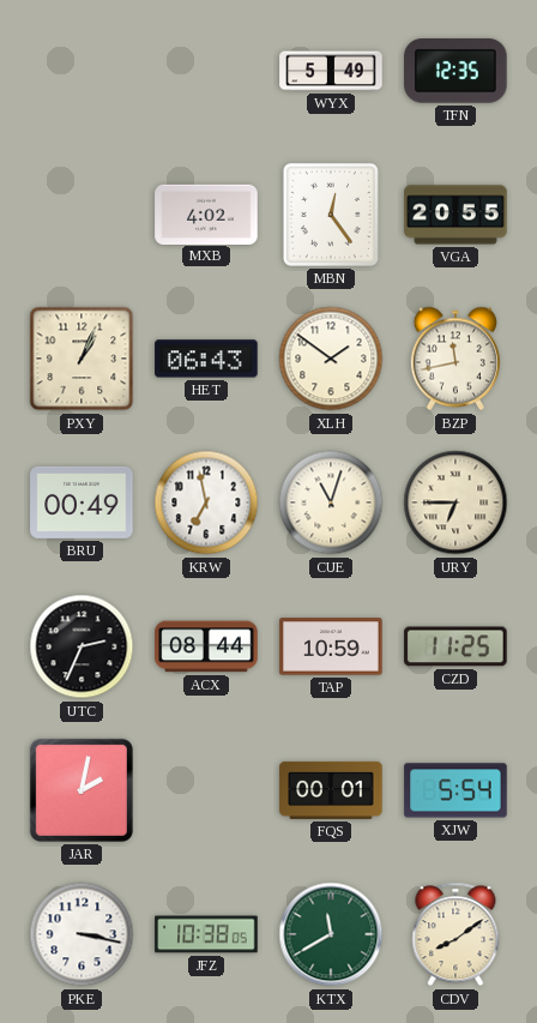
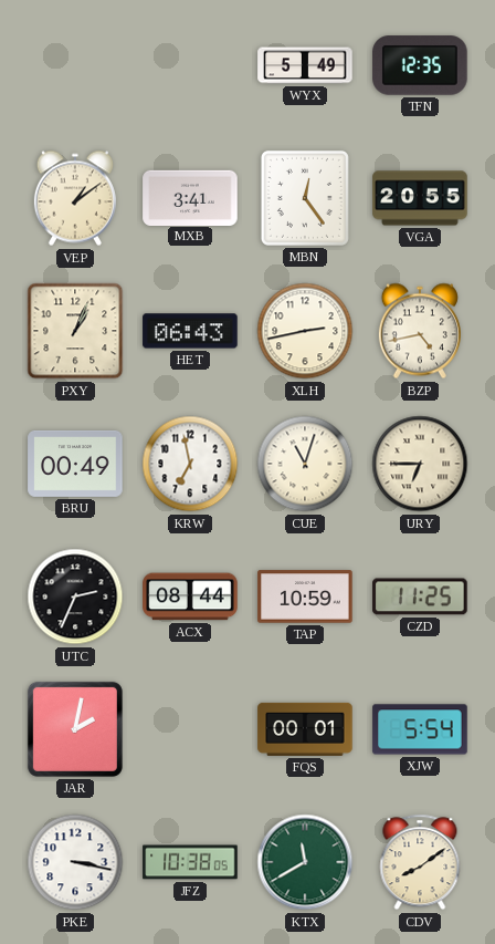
VEP: none -> 1:09
MXB: 4:02 -> 3:41
XLH: 1:51 -> 2:43
BZP: 11:43 -> 4:43
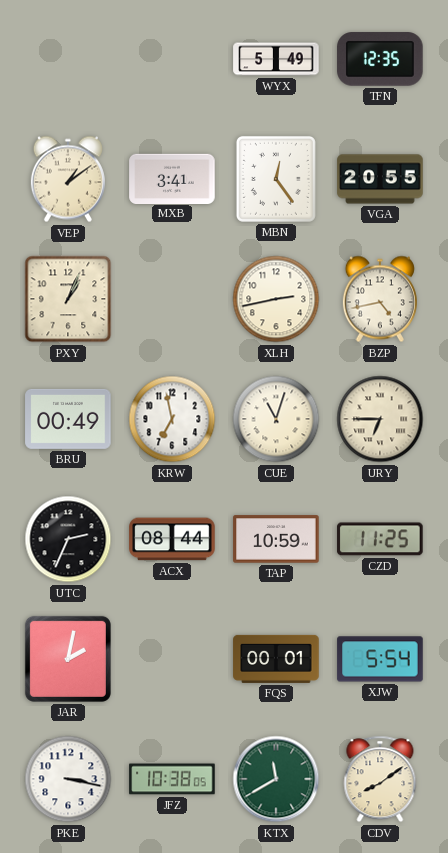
HET: 06:43 -> none
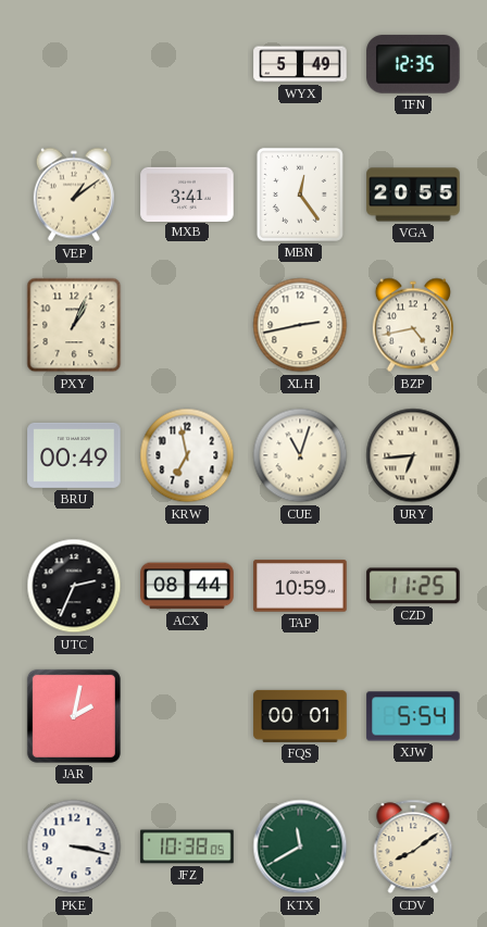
URY: 6:45 -> 6:44
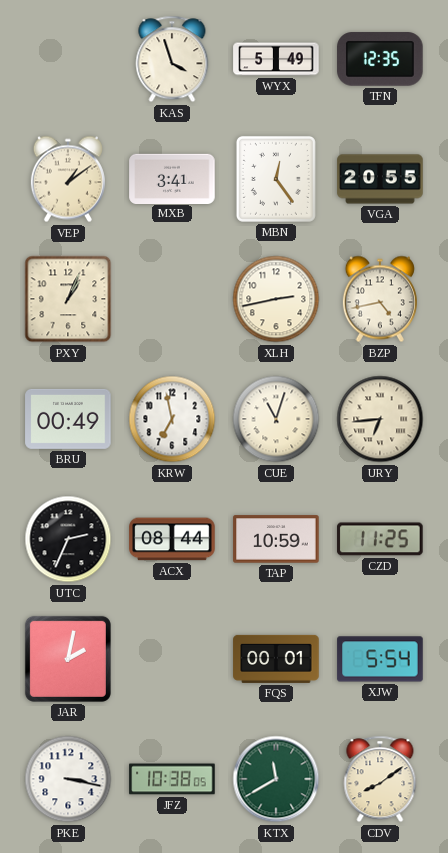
KAS: none -> 3:57
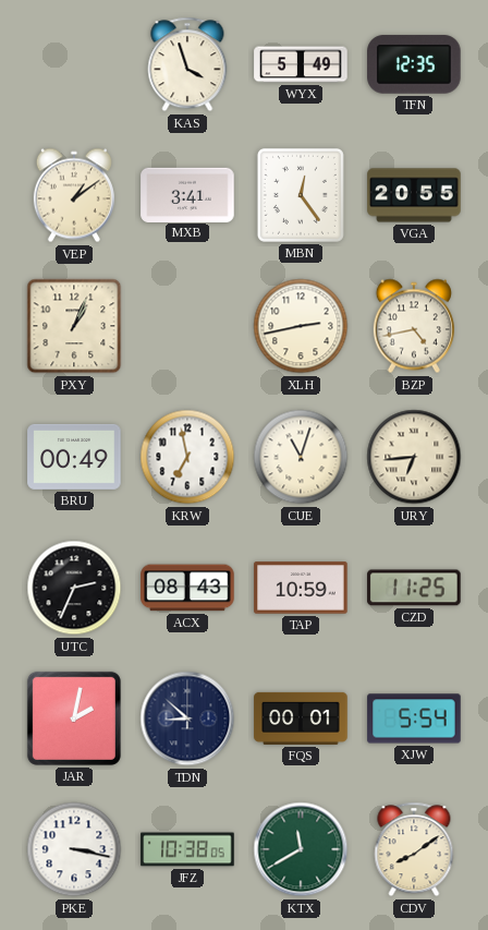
ACX: 08:44 -> 08:43
TDN: none -> 8:52
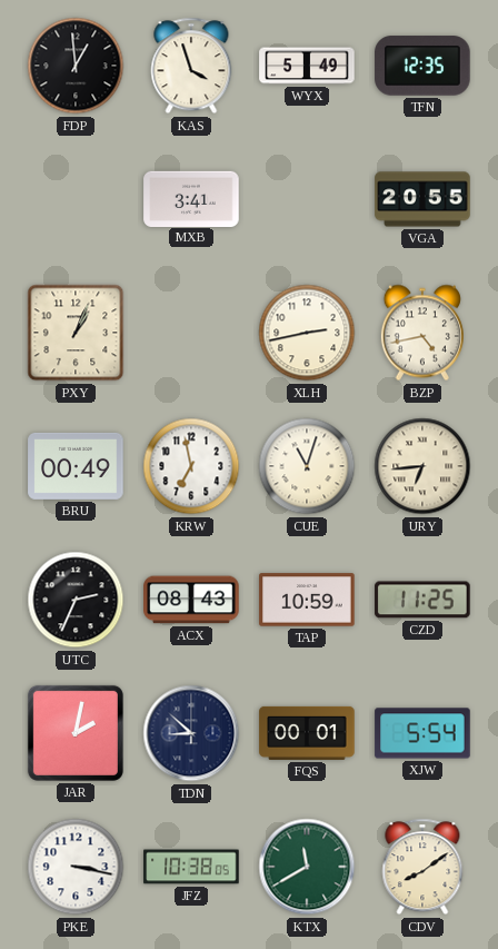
FDP: none -> 12:59
VEP: 1:09 -> none
MBN: 12:24 -> none
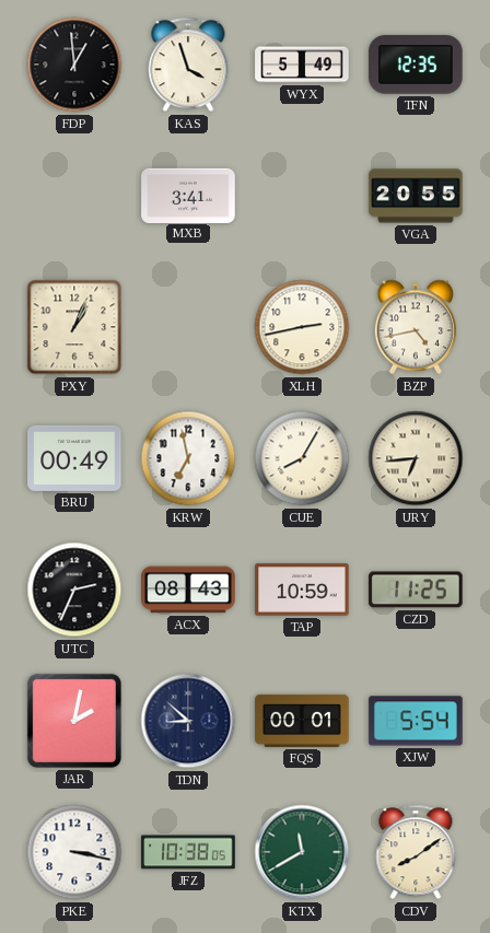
CUE: 11:03 -> 8:05
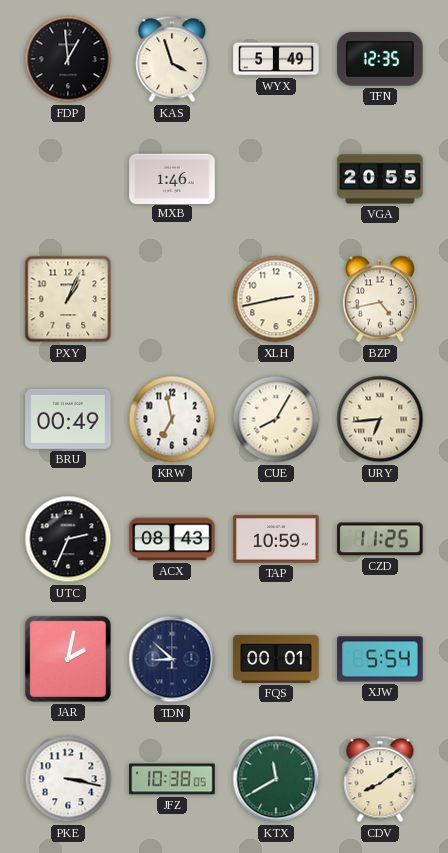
MXB: 3:41 -> 1:46
